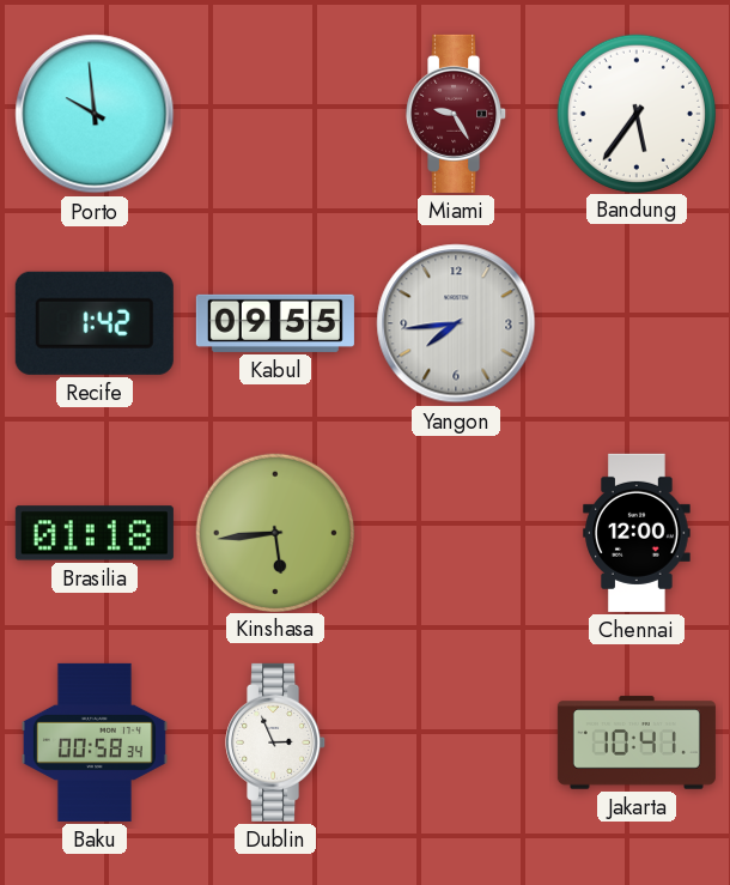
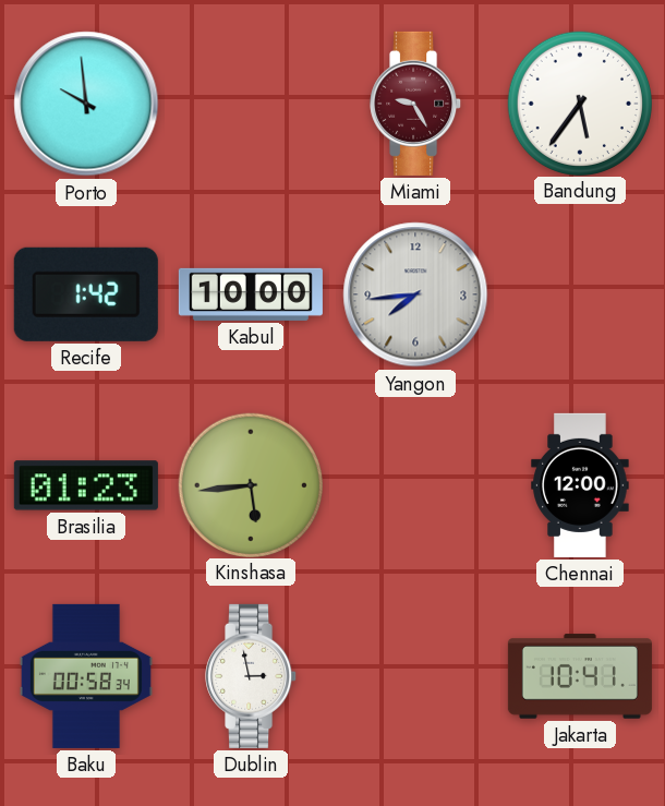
Kabul: 09:55 -> 10:00
Brasilia: 01:18 -> 01:23
Dublin: 2:56 -> 2:58
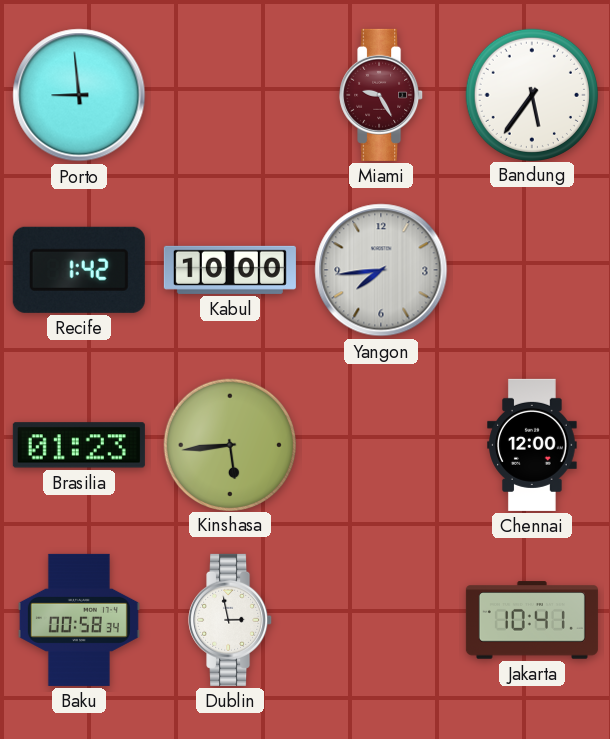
Porto: 9:59 -> 8:59
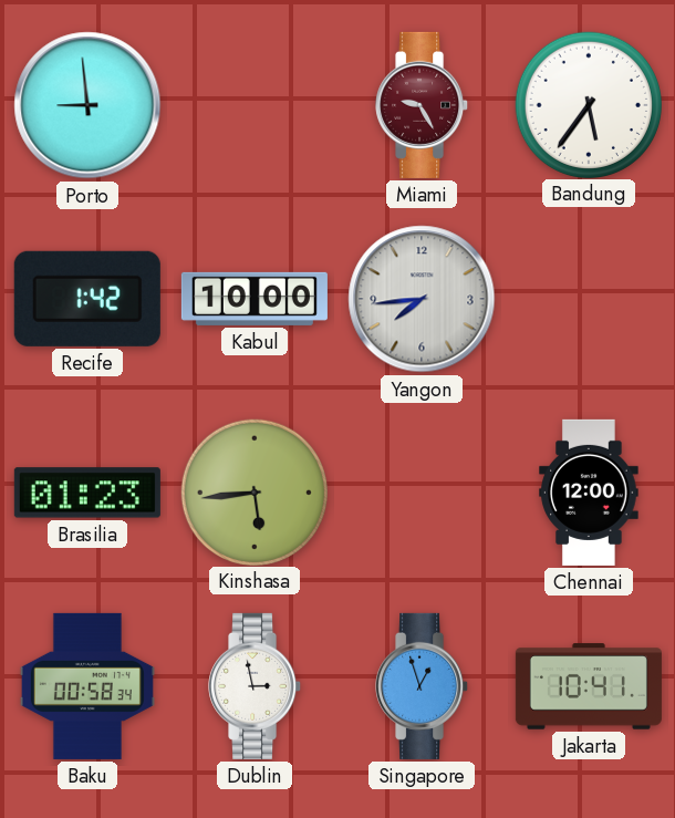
Singapore: none -> 12:57
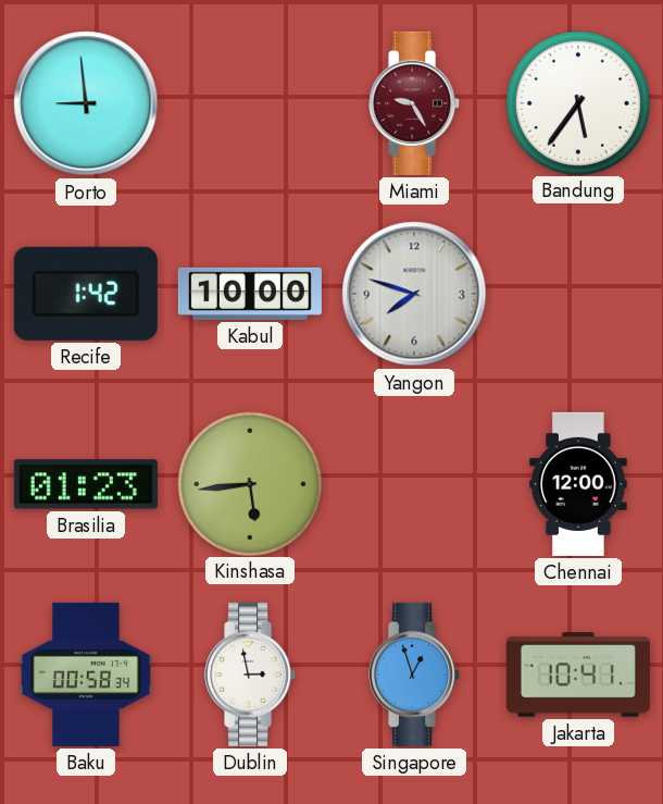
Yangon: 7:44 -> 7:48
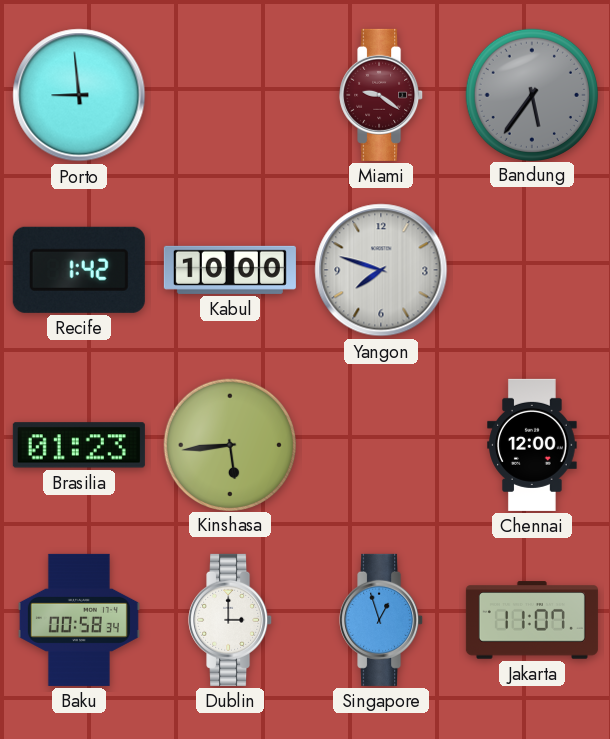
Miami: 9:25 -> 9:21
Bandung dial: white -> grey
Dublin: 2:58 -> 3:00
Jakarta: 10:41 -> 11:07
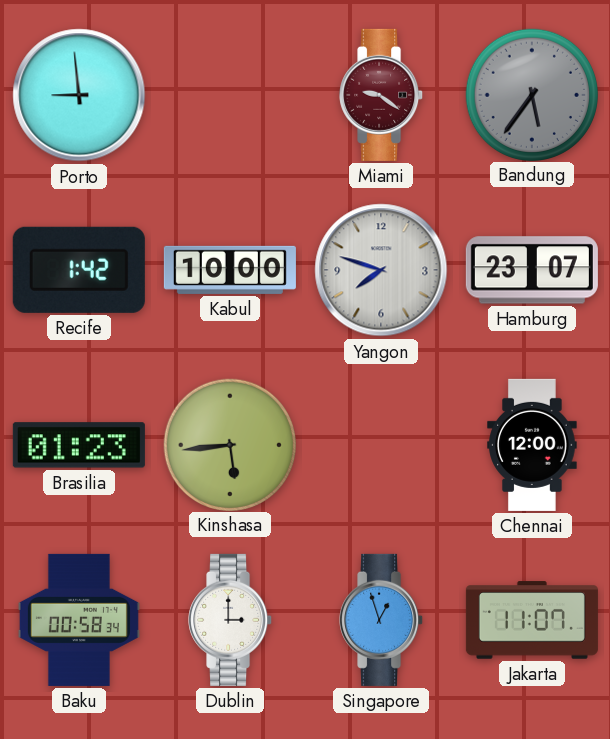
Hamburg: none -> 23:07
